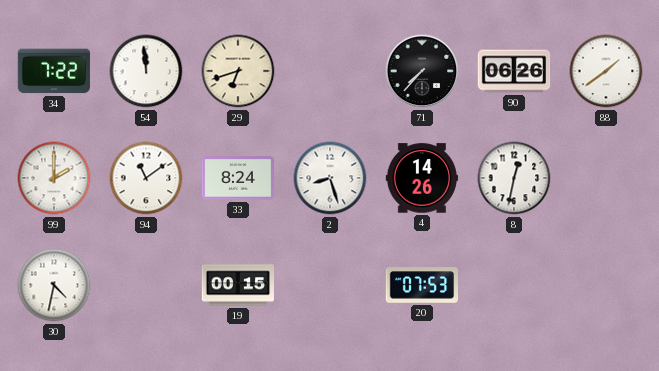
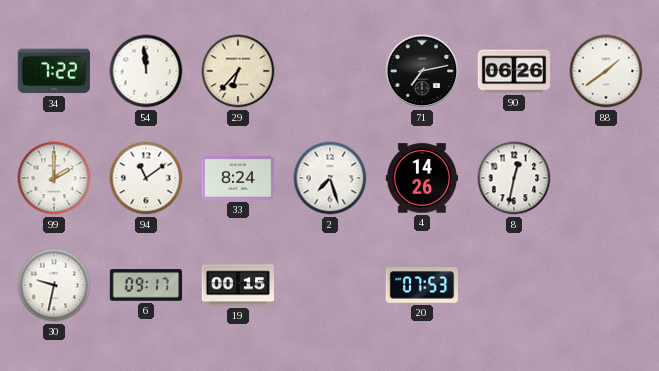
29: 6:42 -> 6:37
71: 7:37 -> 7:13
2: 8:27 -> 7:27
30: 4:32 -> 9:32
6: none -> 09:17
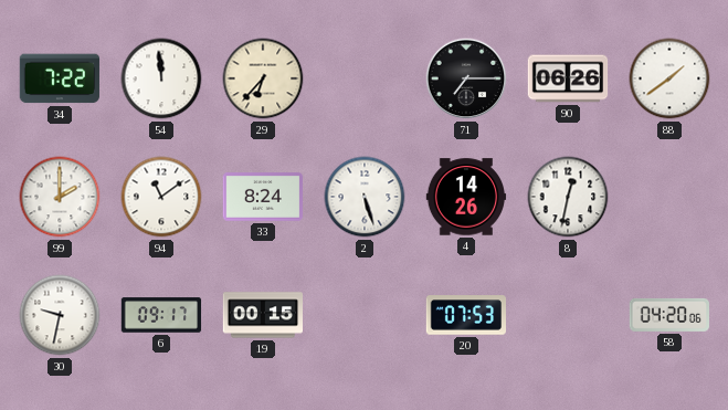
71: 7:13 -> 7:15
2: 7:27 -> 5:27
58: none -> 04:20
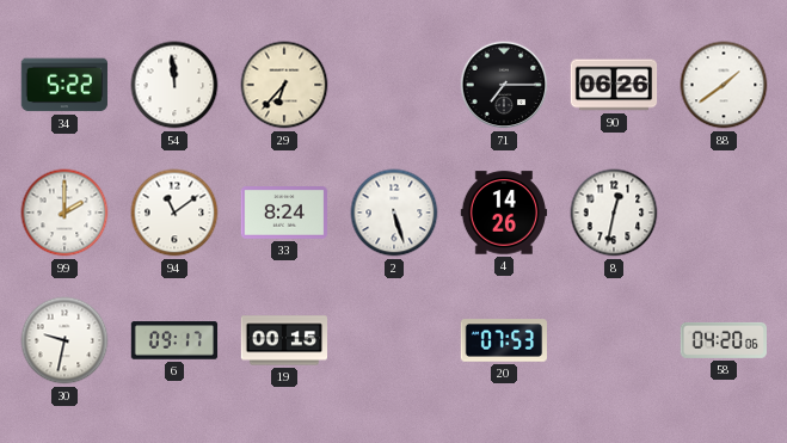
34: 7:22 -> 5:22
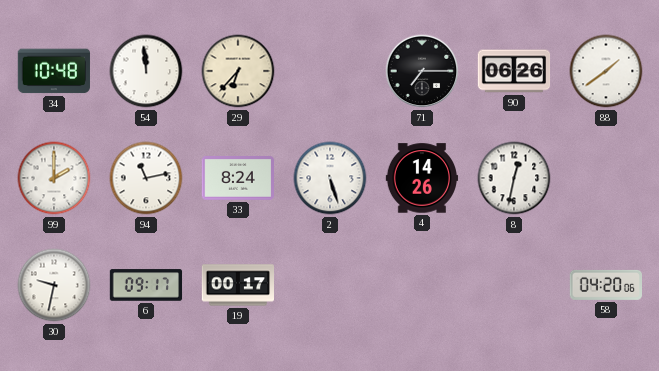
34: 5:22 -> 10:48
94: 11:09 -> 11:13
19: 00:15 -> 00:17
20: 07:53 -> none
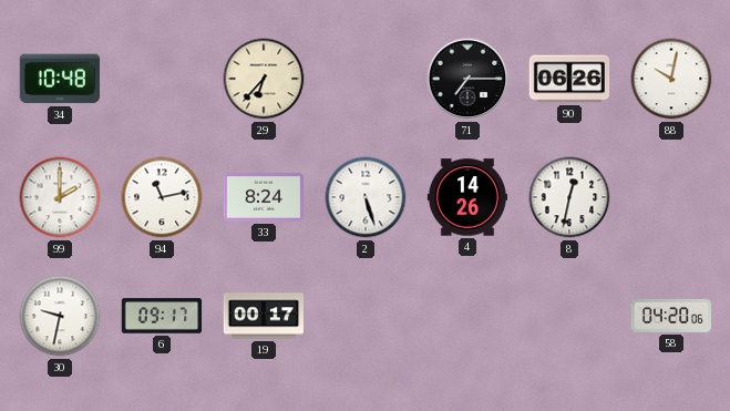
54: 11:59 -> none
88: 1:39 -> 10:02
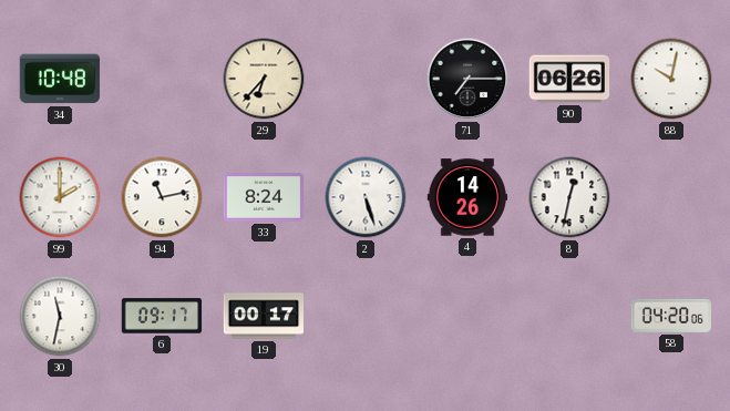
30: 9:32 -> 11:32
